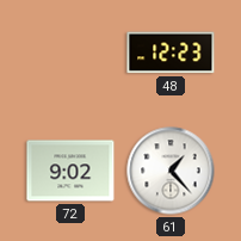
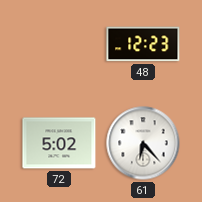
72: 9:02 -> 5:02
61: 1:23 -> 6:23
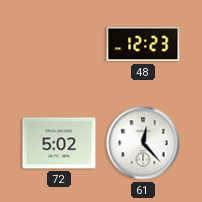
61: 6:23 -> 12:23
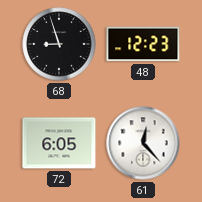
68: none -> 8:57
72: 5:02 -> 6:05
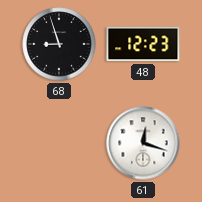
72: 6:05 -> none
61: 12:23 -> 12:18
